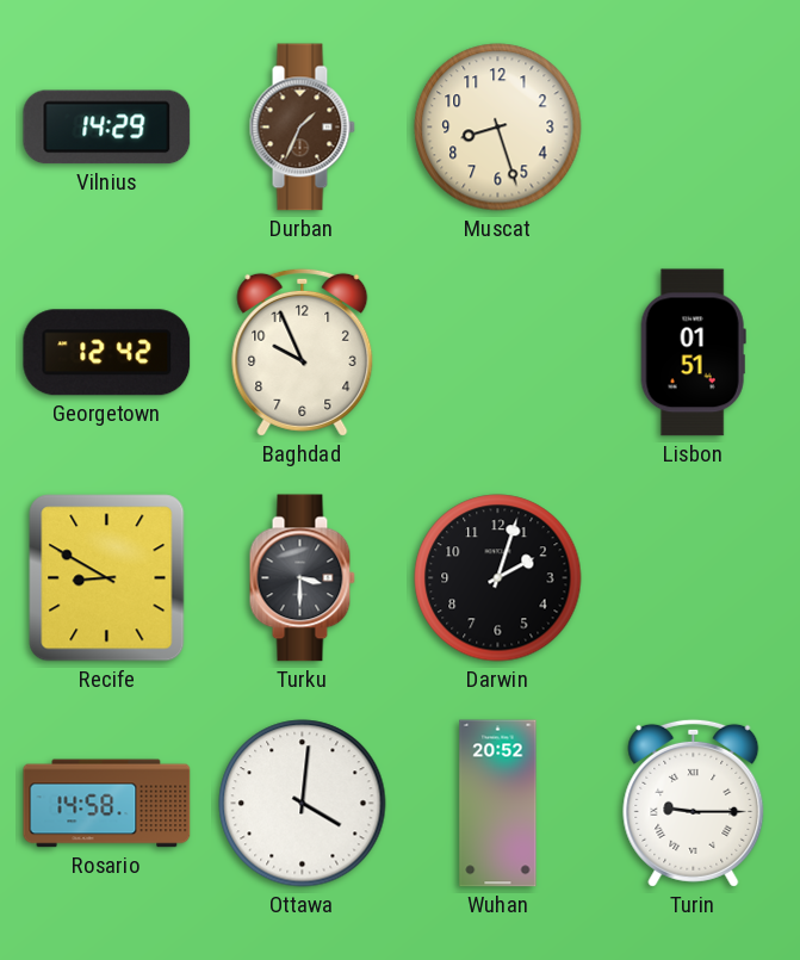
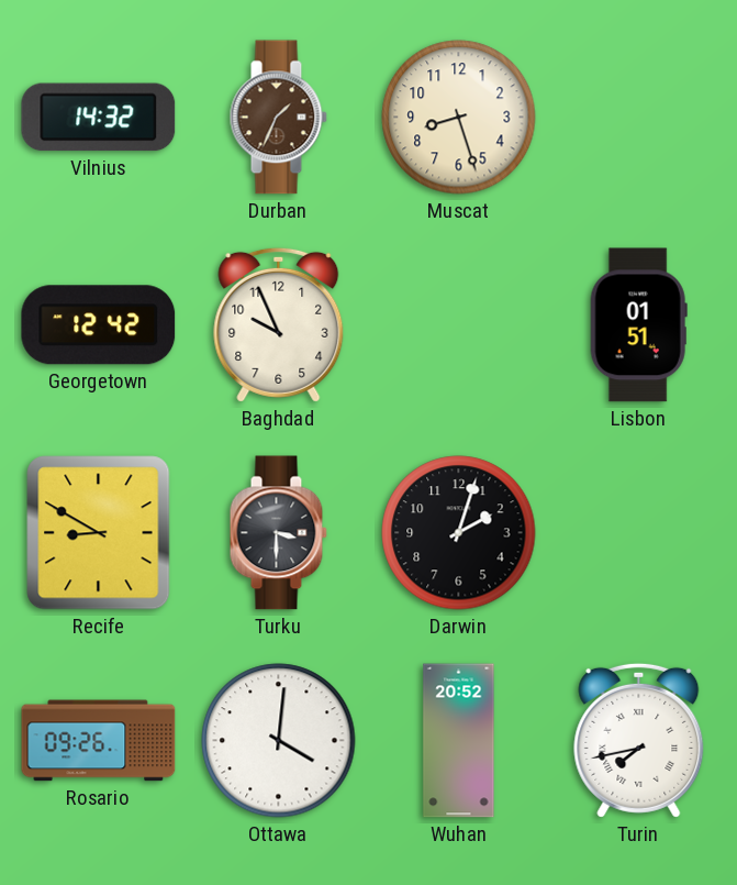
Vilnius: 14:29 -> 14:32
Rosario: 14:58 -> 09:26
Turin: 9:15 -> 7:43
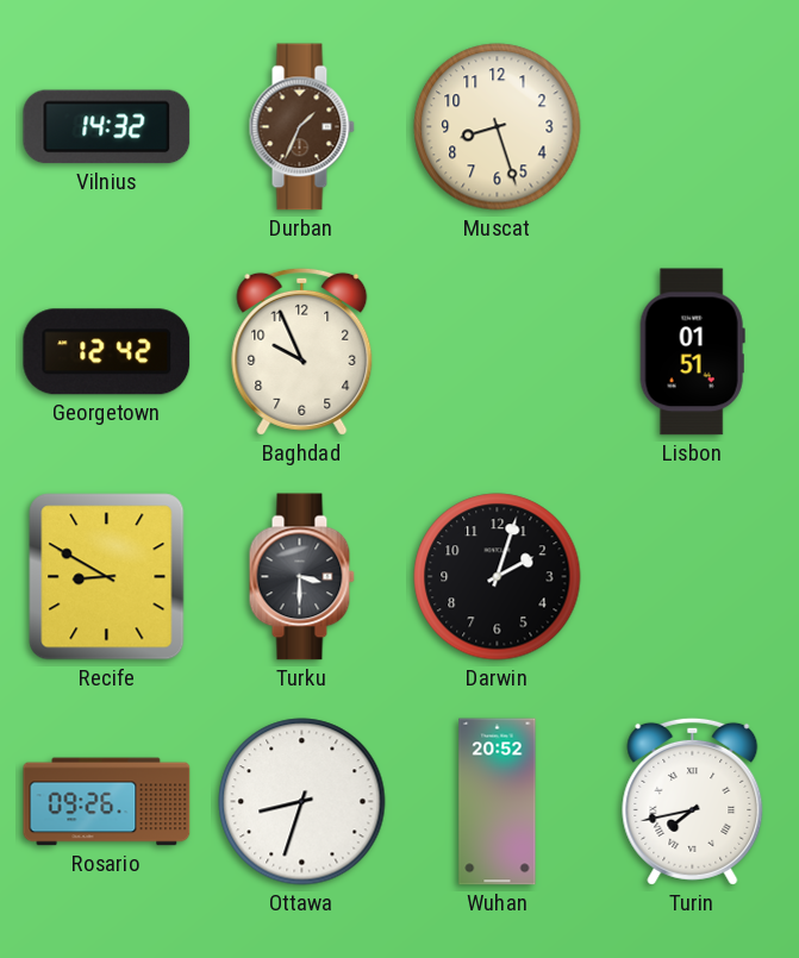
Ottawa: 4:01 -> 8:33
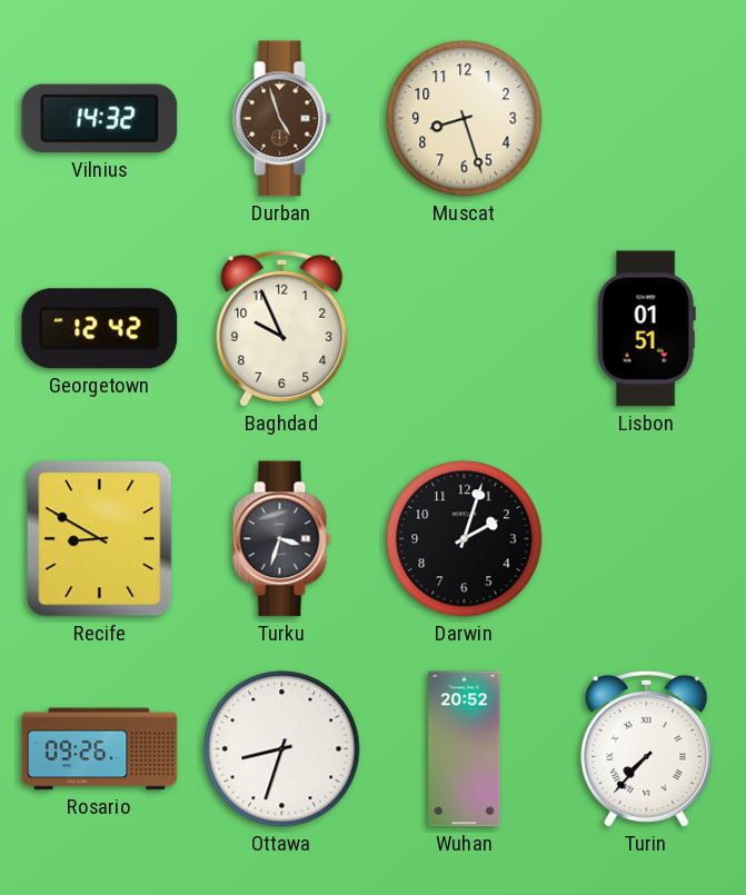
Durban: 1:34 -> 4:57
Turku: 3:30 -> 3:33
Turin: 7:43 -> 7:37
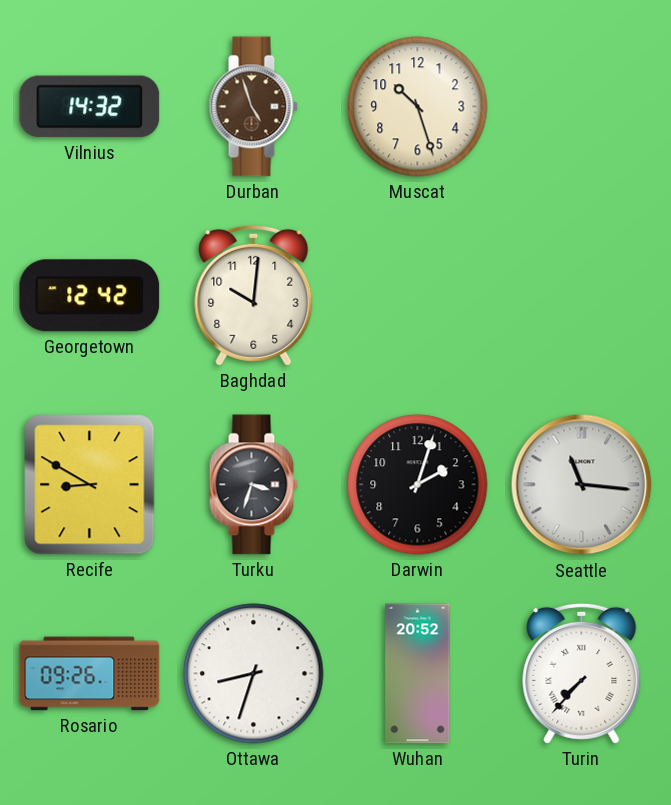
Muscat: 8:27 -> 10:27
Baghdad: 9:56 -> 10:01
Lisbon: 01:51 -> none
Seattle: none -> 11:16
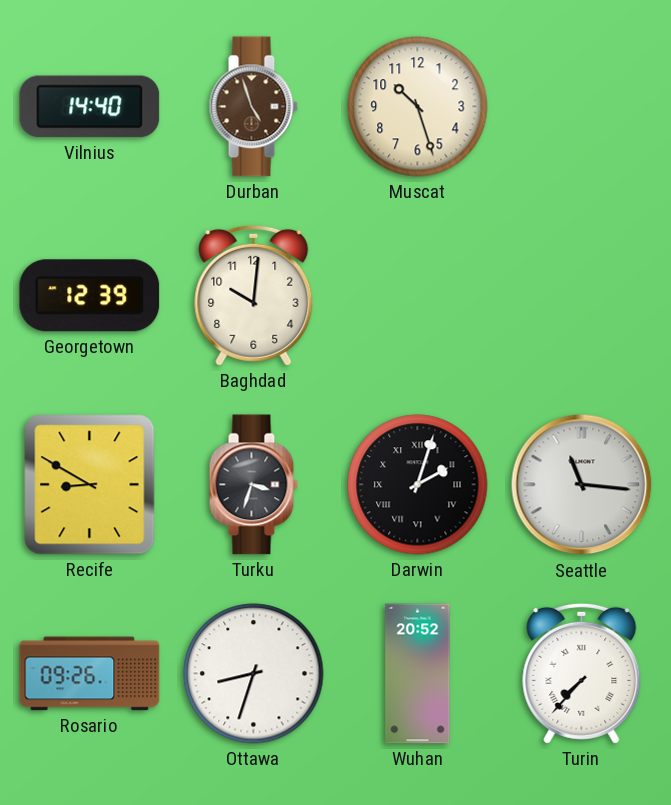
Vilnius: 14:32 -> 14:40
Georgetown: 12:42 -> 12:39
Darwin numerals: Arabic -> Roman
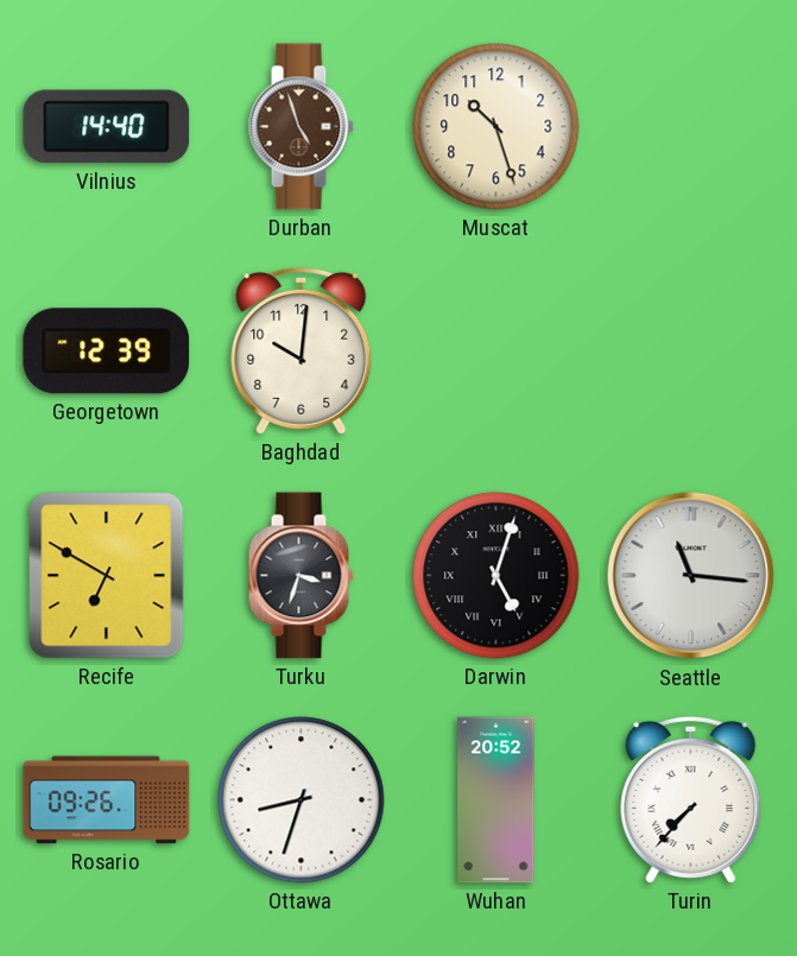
Recife: 8:50 -> 6:50
Darwin: 2:03 -> 5:03
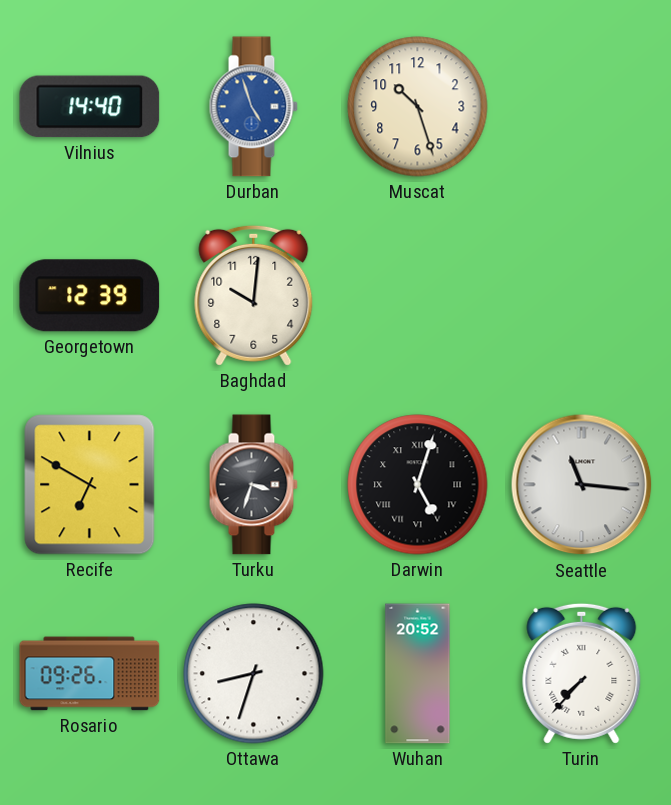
Durban dial: brown -> blue
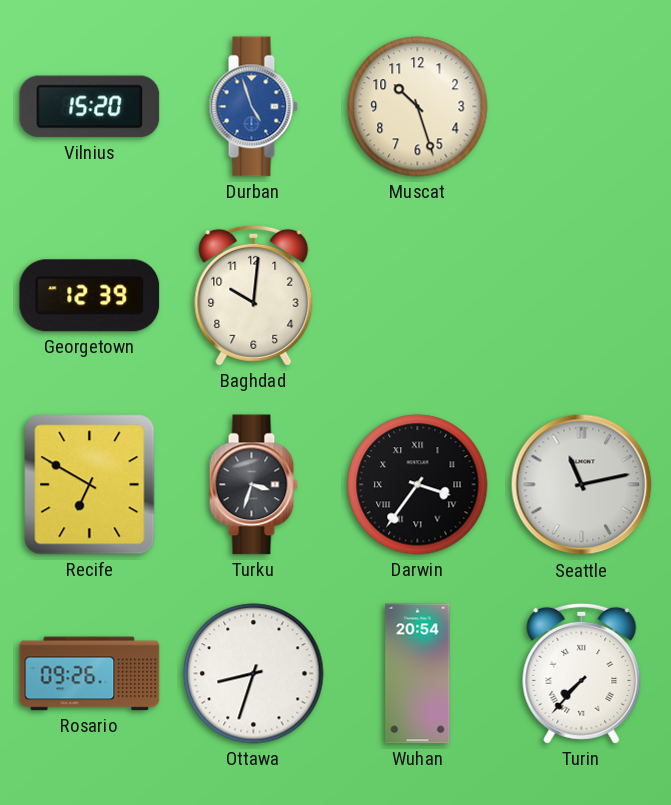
Vilnius: 14:40 -> 15:20
Darwin: 5:03 -> 3:36
Seattle: 11:16 -> 11:13
Wuhan: 20:52 -> 20:54
